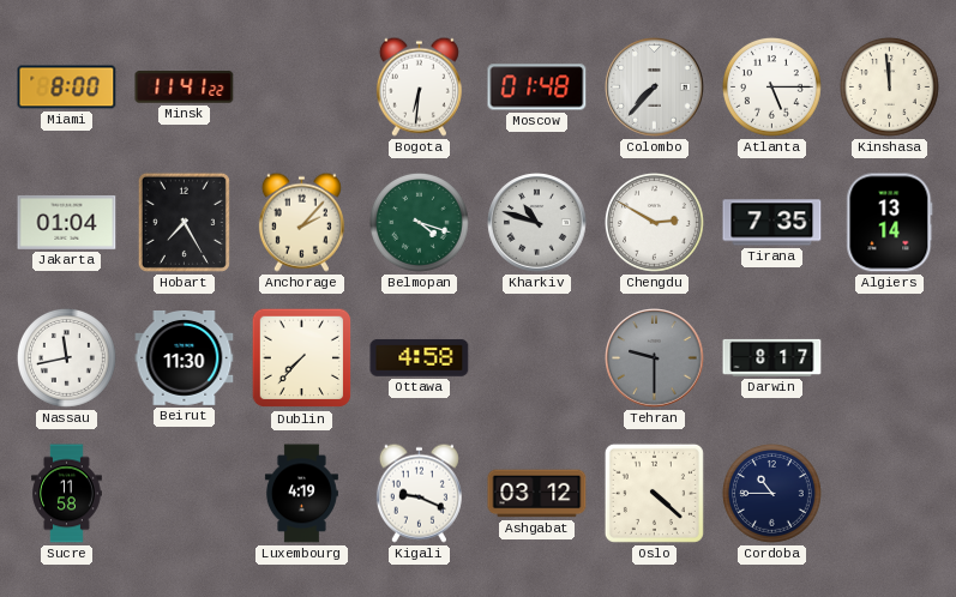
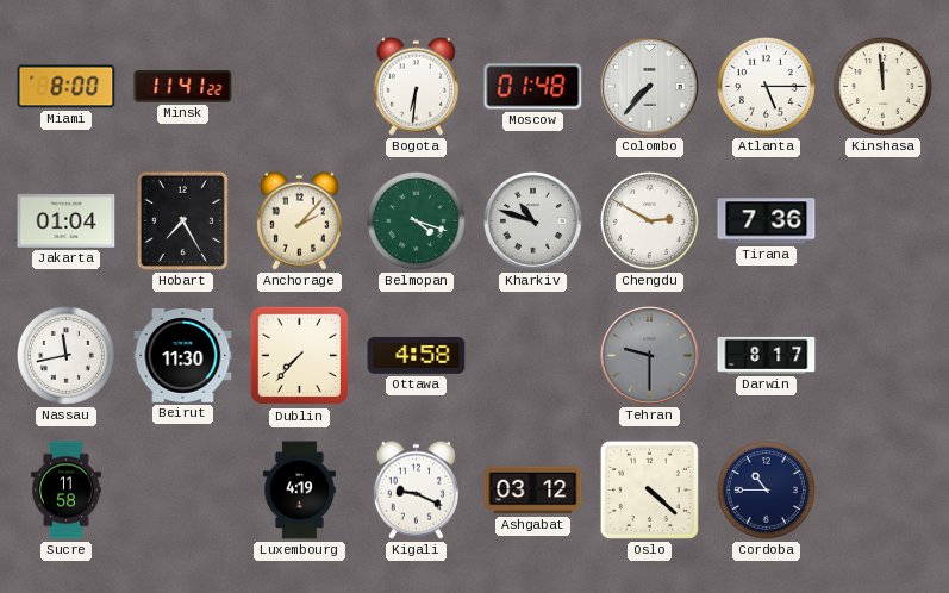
Tirana: 7:35 -> 7:36
Algiers: 13:14 -> none
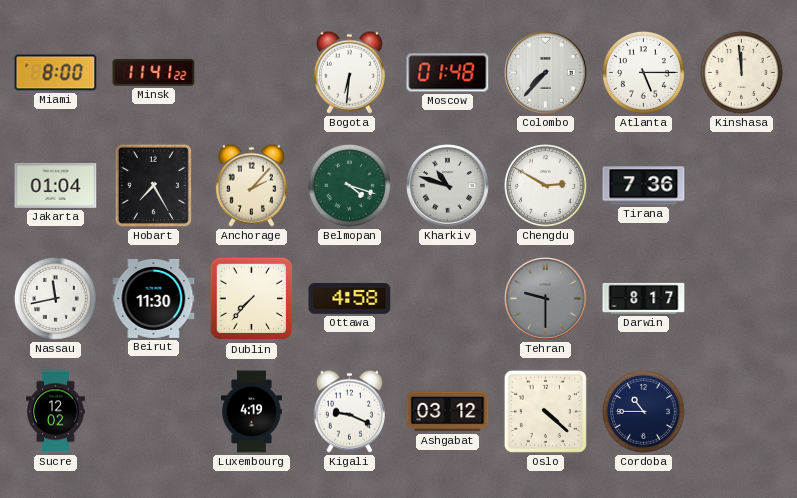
Sucre: 11:58 -> 12:02
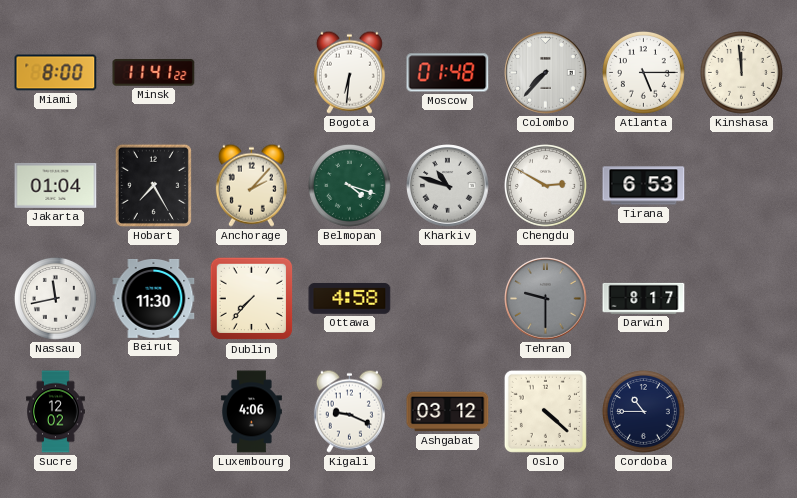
Tirana: 7:36 -> 6:53
Luxembourg: 4:19 -> 4:06
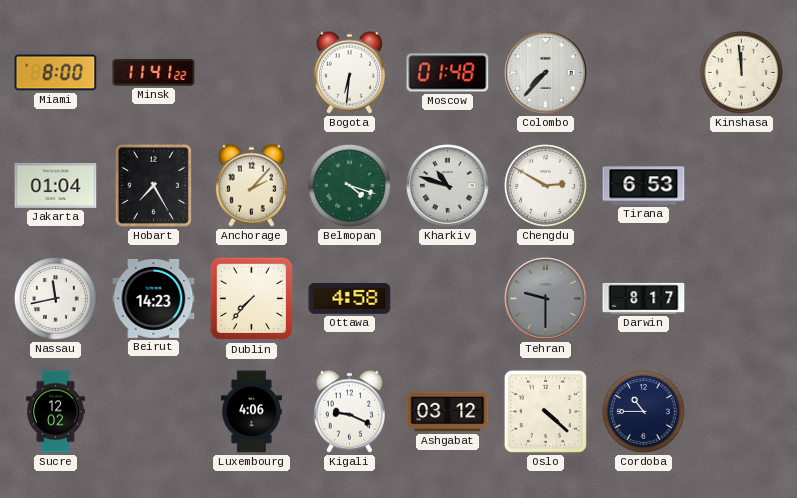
Atlanta: 5:15 -> none
Beirut: 11:30 -> 14:23
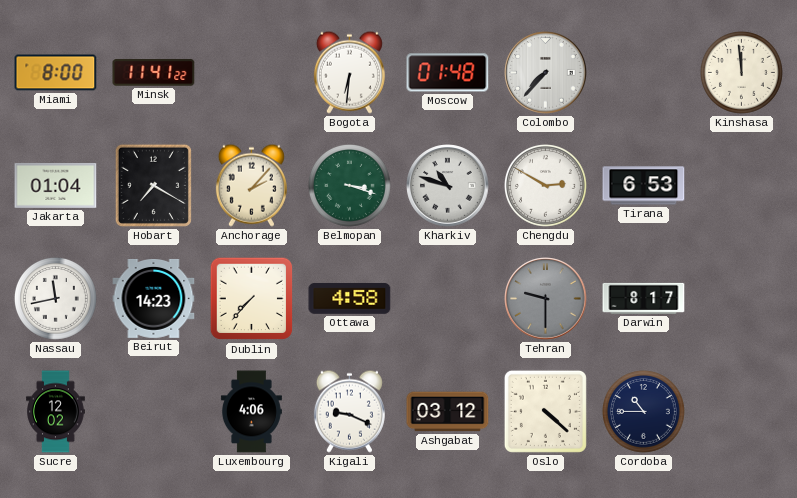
Hobart: 7:25 -> 7:20
Belmopan: 4:18 -> 3:18
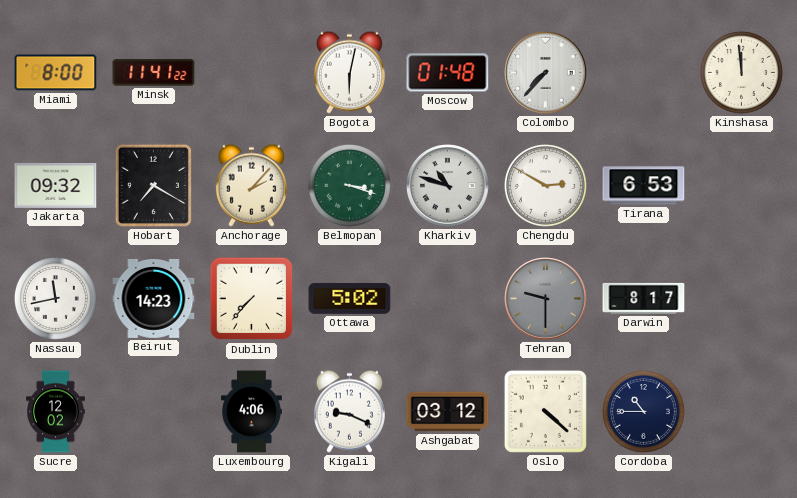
Bogota: 6:31 -> 6:02
Jakarta: 01:04 -> 09:32
Ottawa: 4:58 -> 5:02
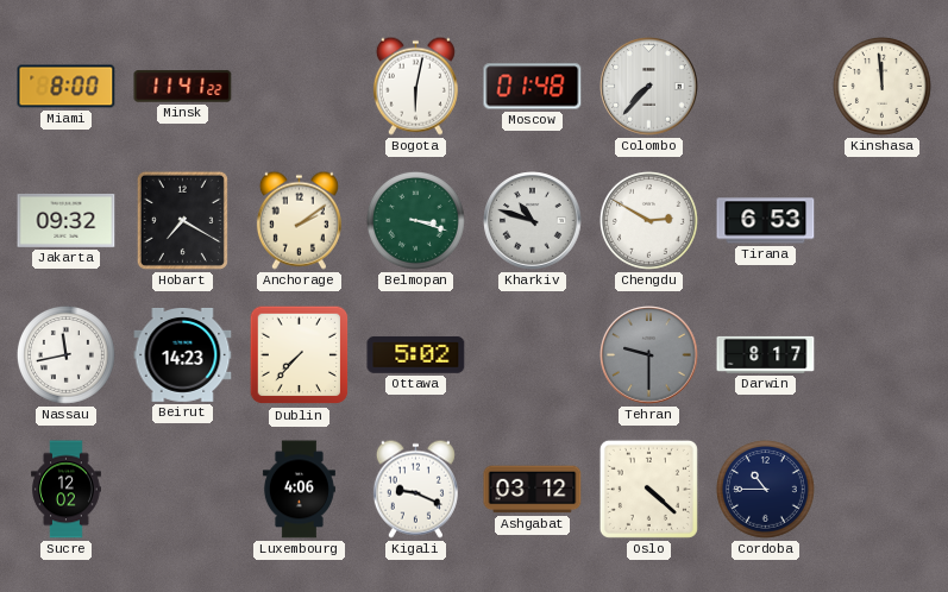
Anchorage: 2:07 -> 2:09
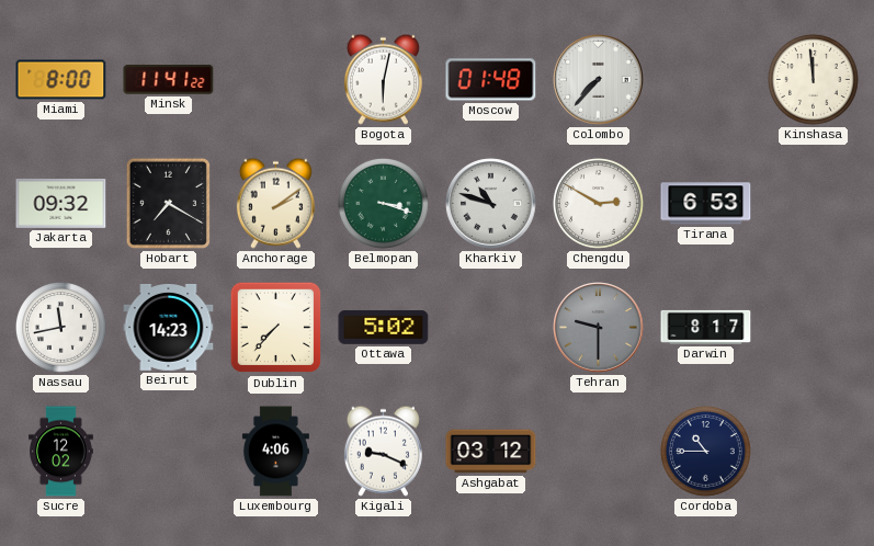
Oslo: 4:22 -> none
